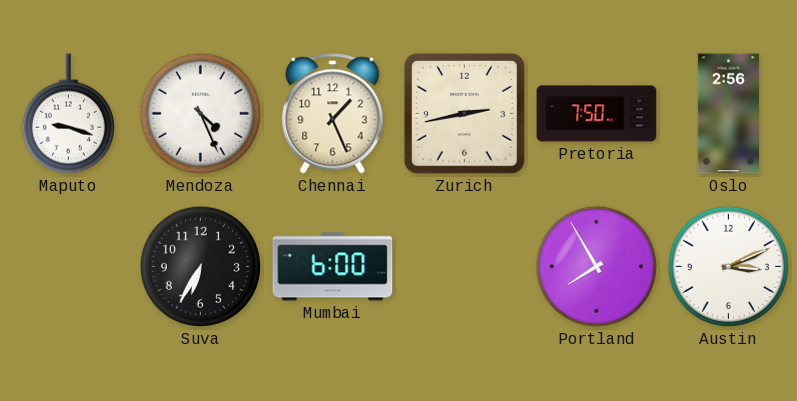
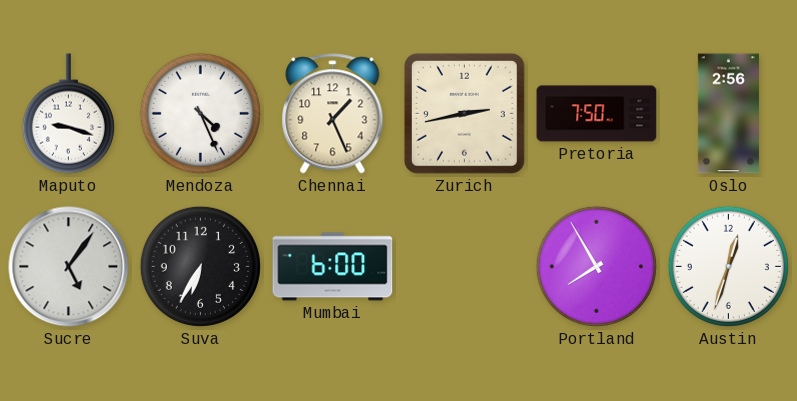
Sucre: none -> 5:06
Austin: 3:11 -> 12:33
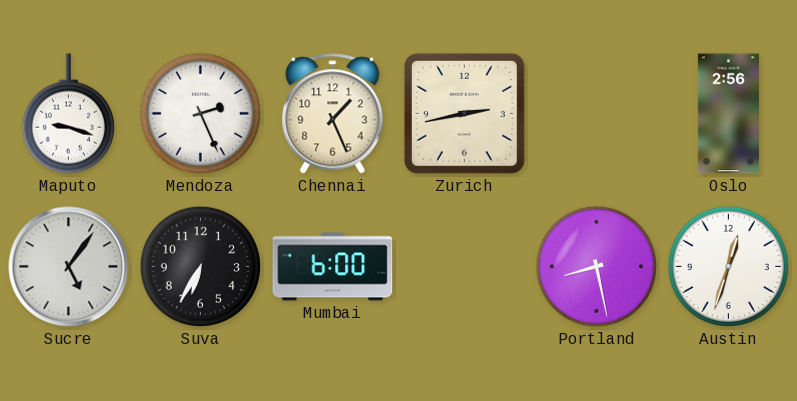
Mendoza: 4:26 -> 2:26
Pretoria: 7:50 -> none
Portland: 7:55 -> 8:28
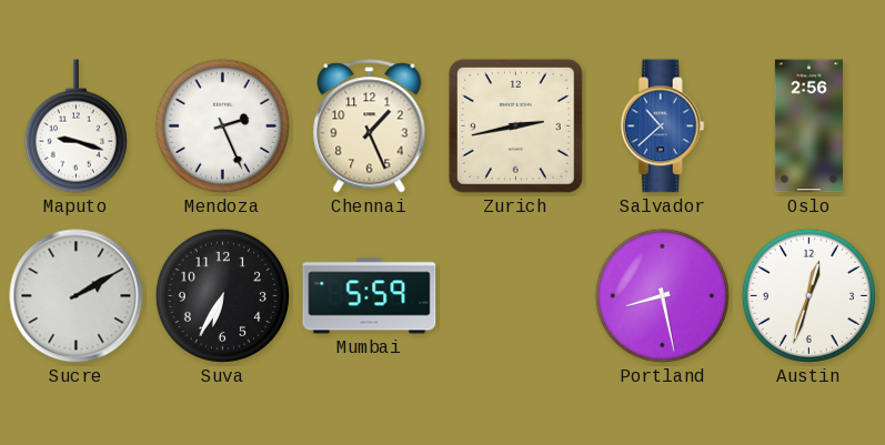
Salvador: none -> 10:38
Sucre: 5:06 -> 2:10
Mumbai: 6:00 -> 5:59
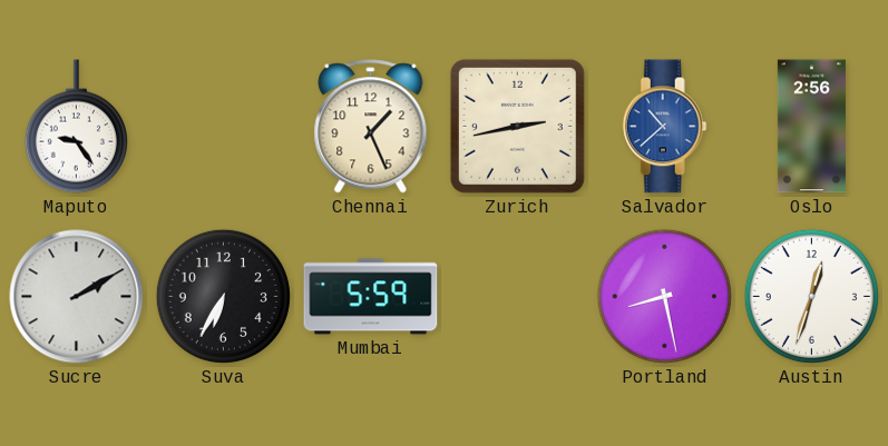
Maputo: 9:18 -> 9:24
Mendoza: 2:26 -> none
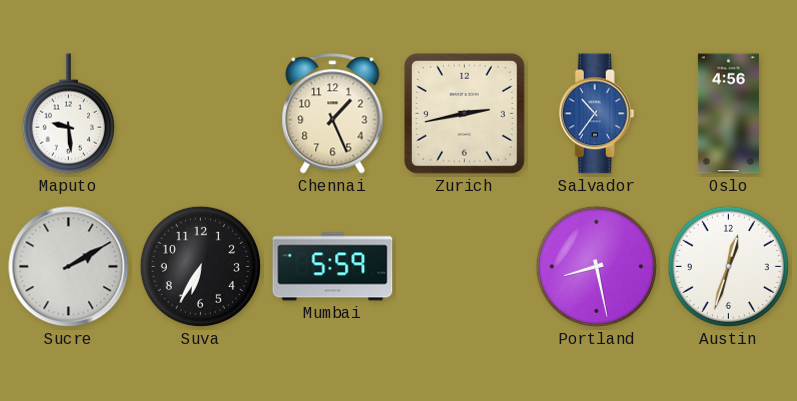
Maputo: 9:24 -> 9:29
Salvador: 10:38 -> 10:36
Oslo: 2:56 -> 4:56
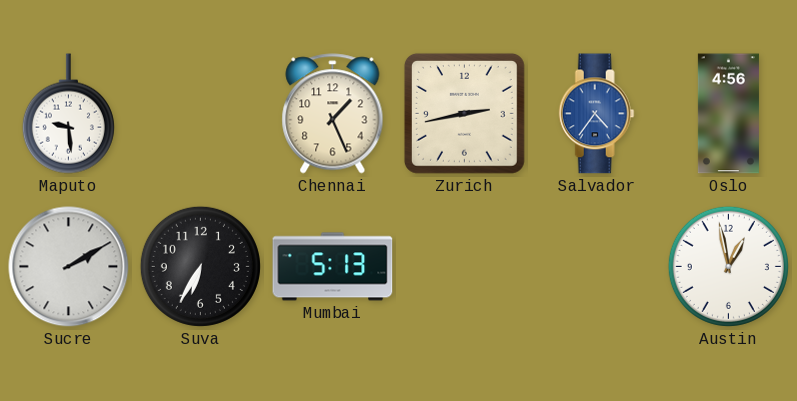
Salvador: 10:36 -> 4:36
Mumbai: 5:59 -> 5:13
Portland: 8:28 -> none
Austin: 12:33 -> 12:58
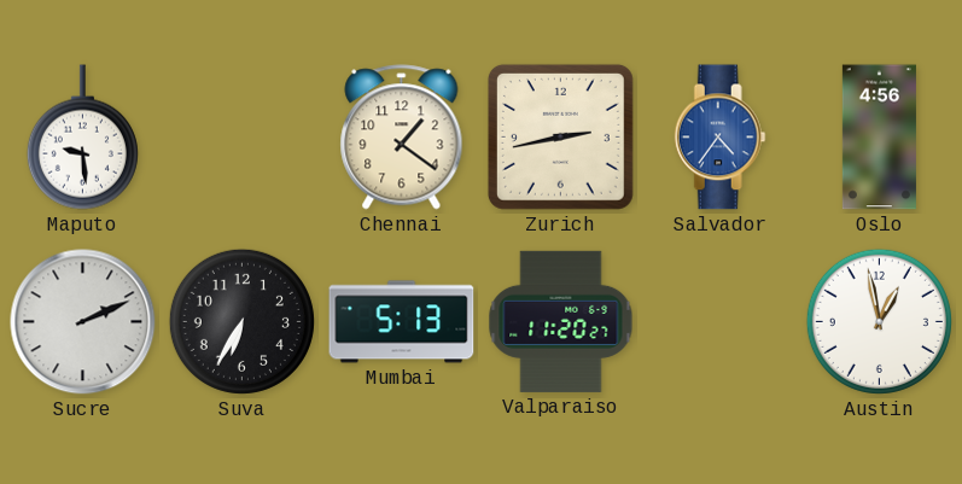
Chennai: 1:26 -> 1:21
Sucre: 2:10 -> 2:11
Valparaiso: none -> 11:20
